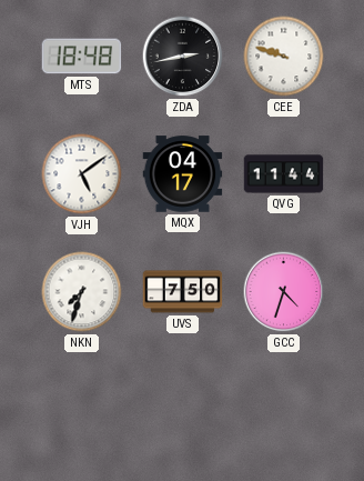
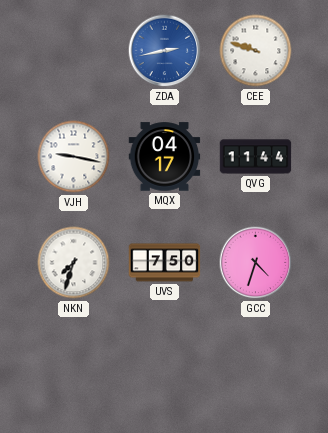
MTS: 18:48 -> none
ZDA dial: black -> blue
VJH: 5:09 -> 9:17
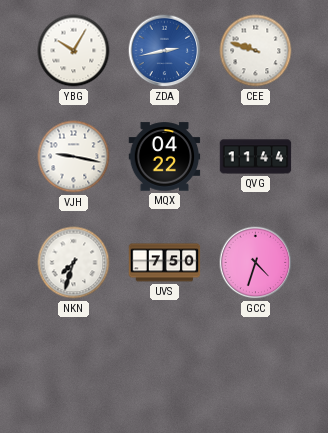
YBG: none -> 10:05
MQX: 04:17 -> 04:22
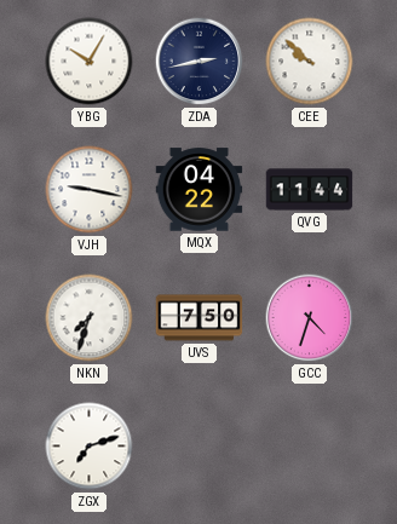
ZDA dial: blue -> navy
CEE: 9:48 -> 9:52
ZGX: none -> 7:12
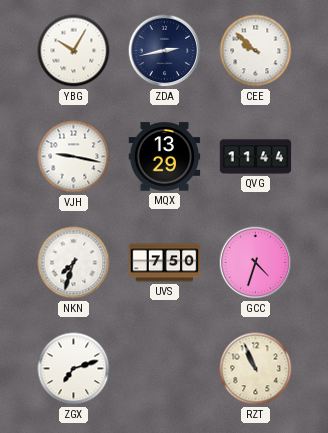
MQX: 04:22 -> 13:29
RZT: none -> 10:56
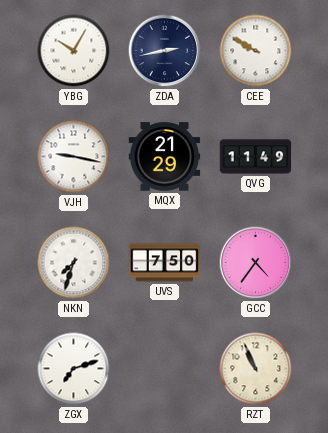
CEE: 9:52 -> 9:50
MQX: 13:29 -> 21:29
QVG: 11:44 -> 11:49
GCC: 4:33 -> 4:36
